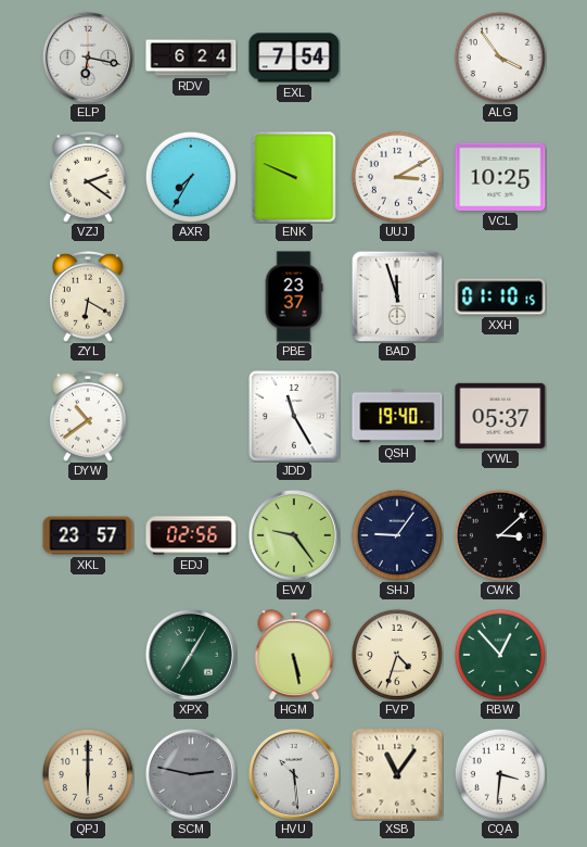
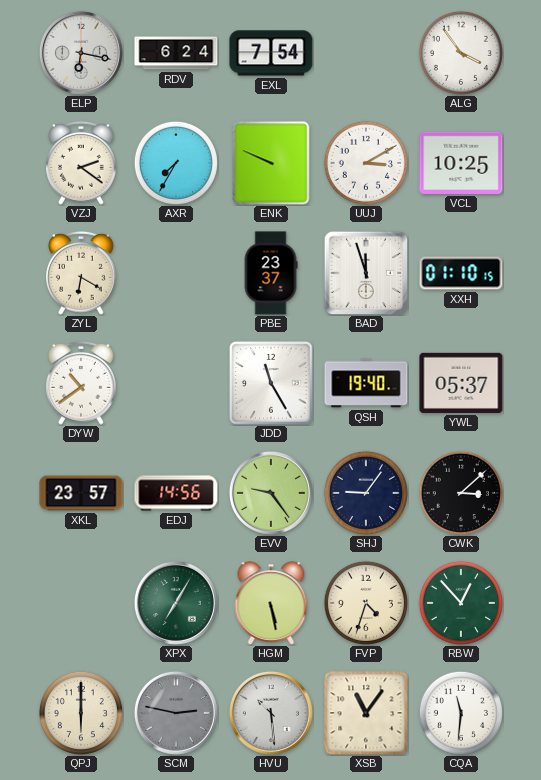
EDJ: 02:56 -> 14:56
CQA: 3:31 -> 11:31
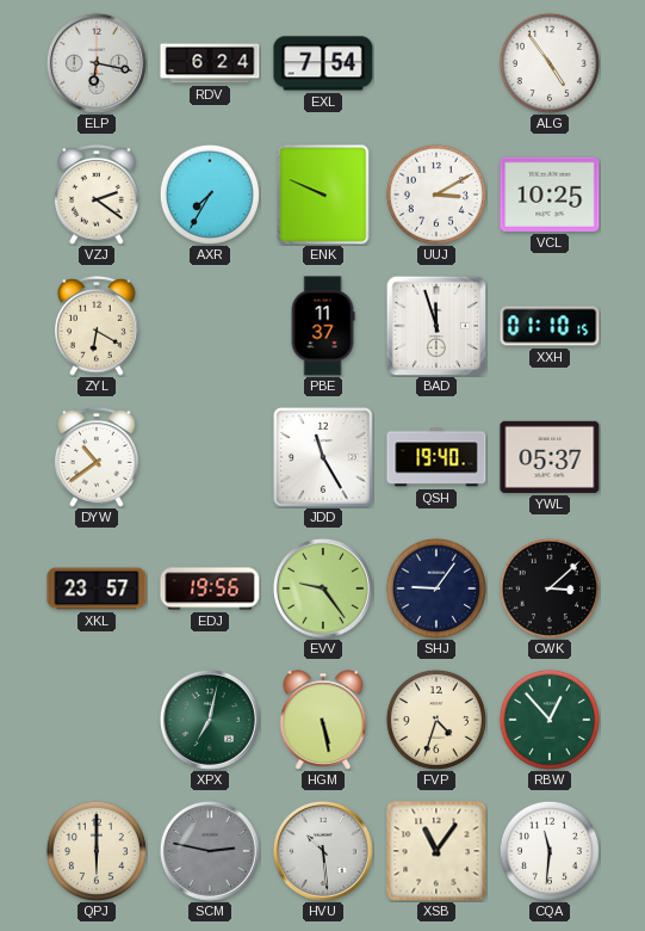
ALG: 3:54 -> 4:54
PBE: 23:37 -> 11:37
EDJ: 14:56 -> 19:56
XPX: 7:05 -> 7:02
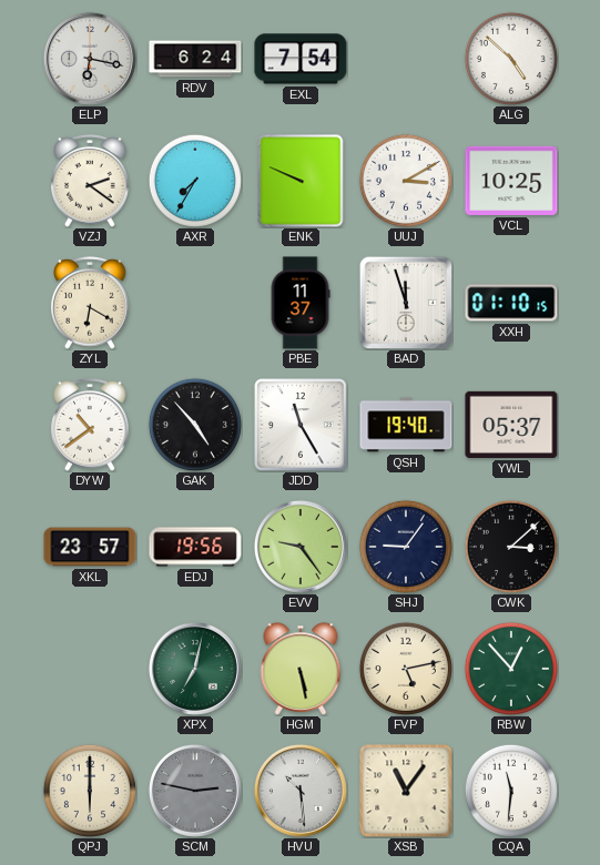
ALG: 4:54 -> 4:52
GAK: none -> 4:53
FVP: 4:33 -> 5:13
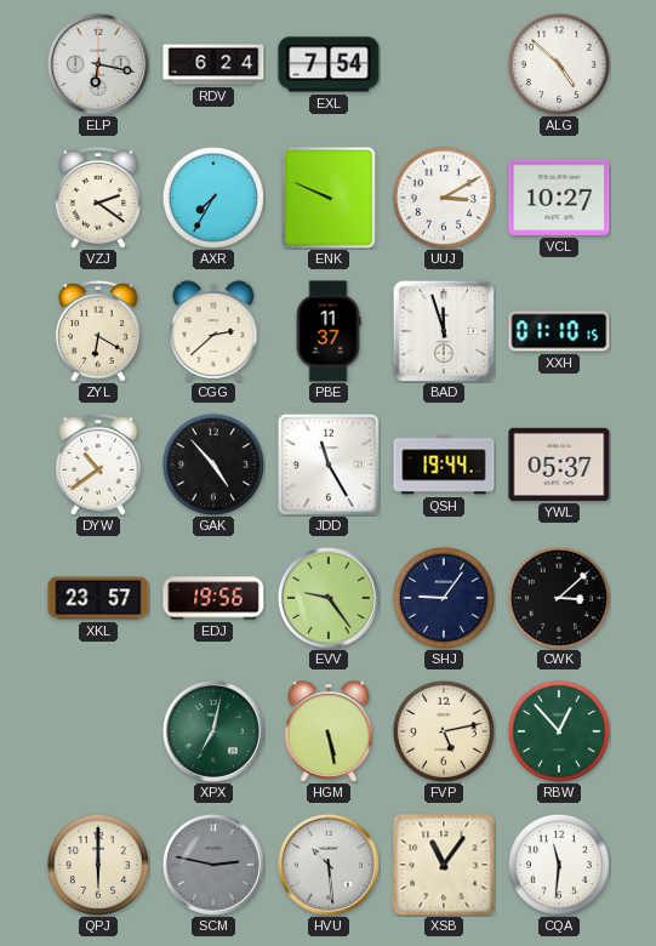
VCL: 10:25 -> 10:27
CGG: none -> 2:38
QSH: 19:40 -> 19:44
